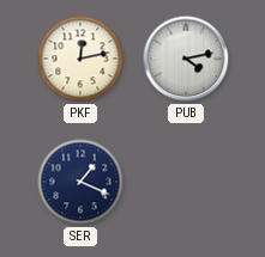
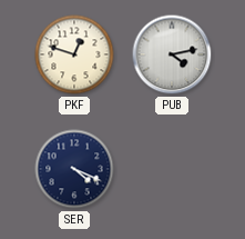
PKF: 12:13 -> 12:48
SER: 1:19 -> 4:19
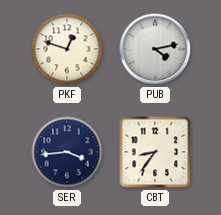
SER: 4:19 -> 3:44
CBT: none -> 8:36
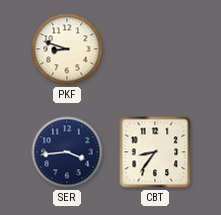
PKF: 12:48 -> 8:48
PUB: 4:13 -> none
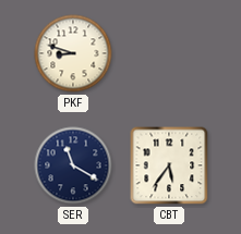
SER: 3:44 -> 11:20
CBT: 8:36 -> 5:36
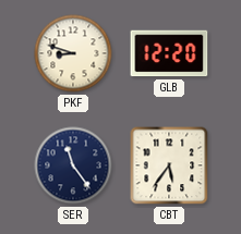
GLB: none -> 12:20
SER: 11:20 -> 11:24
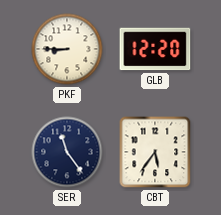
PKF: 8:48 -> 8:45
